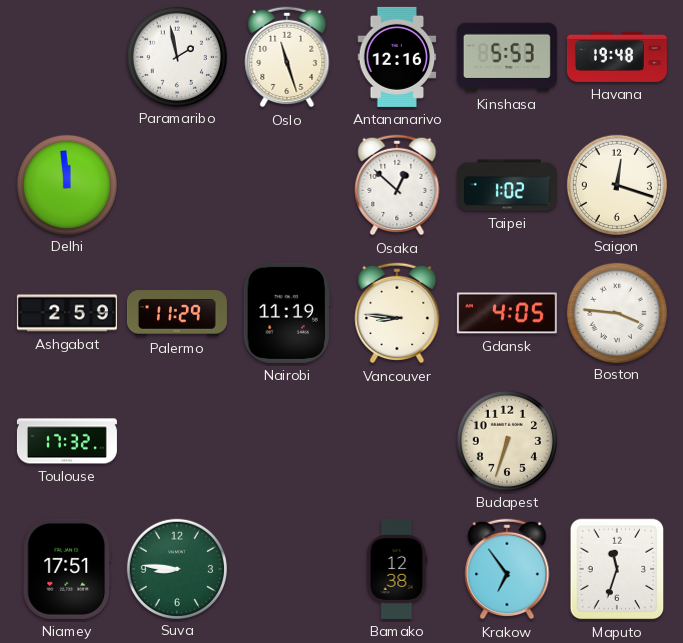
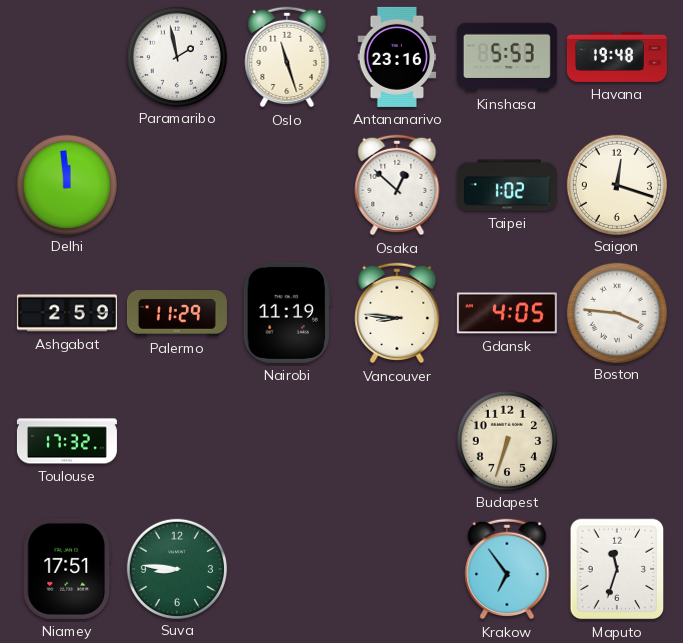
Antananarivo: 12:16 -> 23:16
Bamako: 12:38 -> none
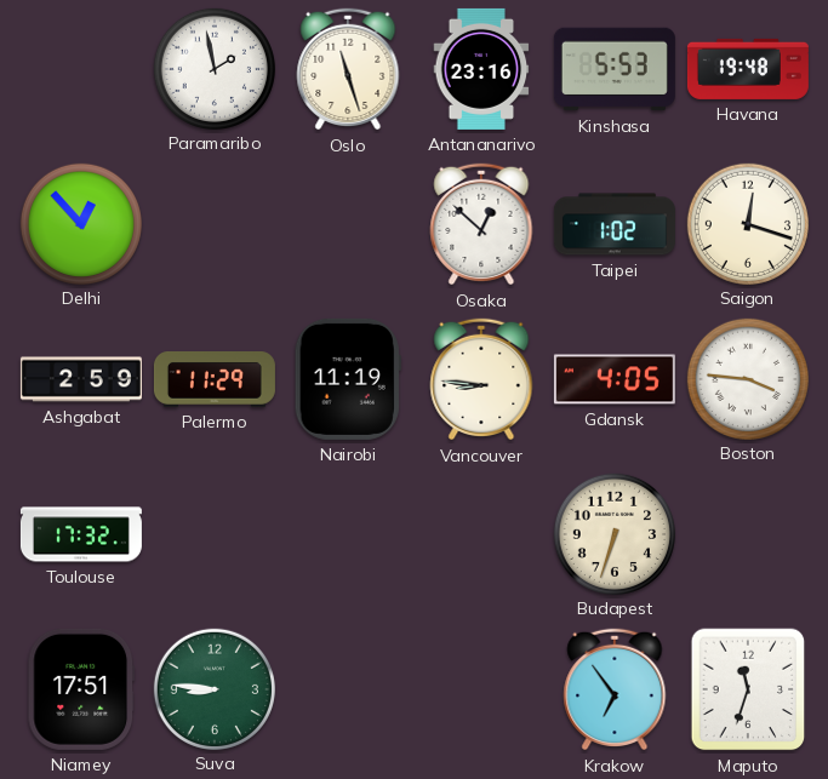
Delhi: 11:59 -> 12:53
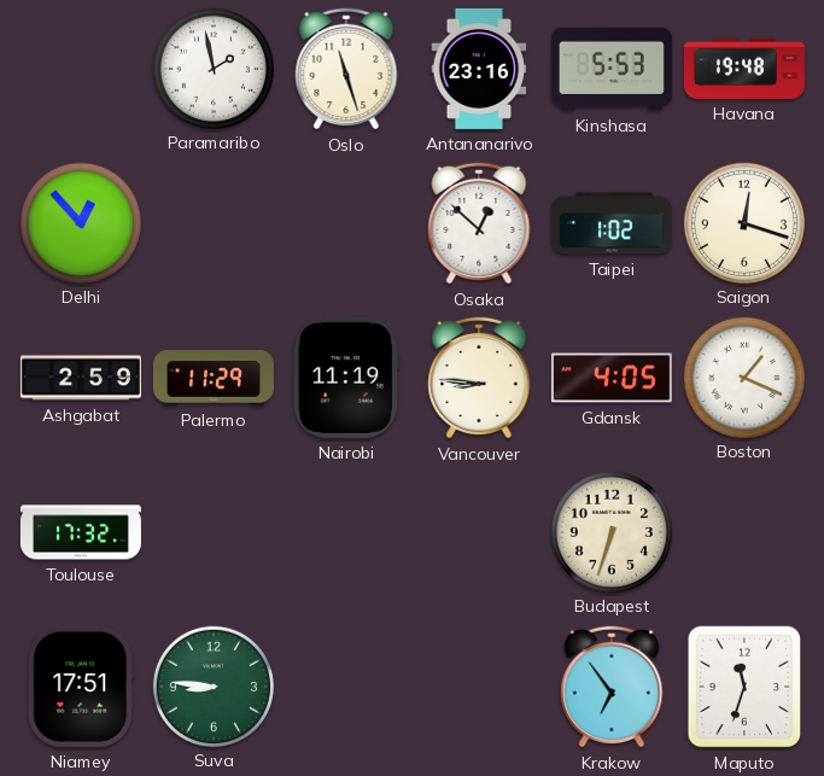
Boston: 3:46 -> 1:19
